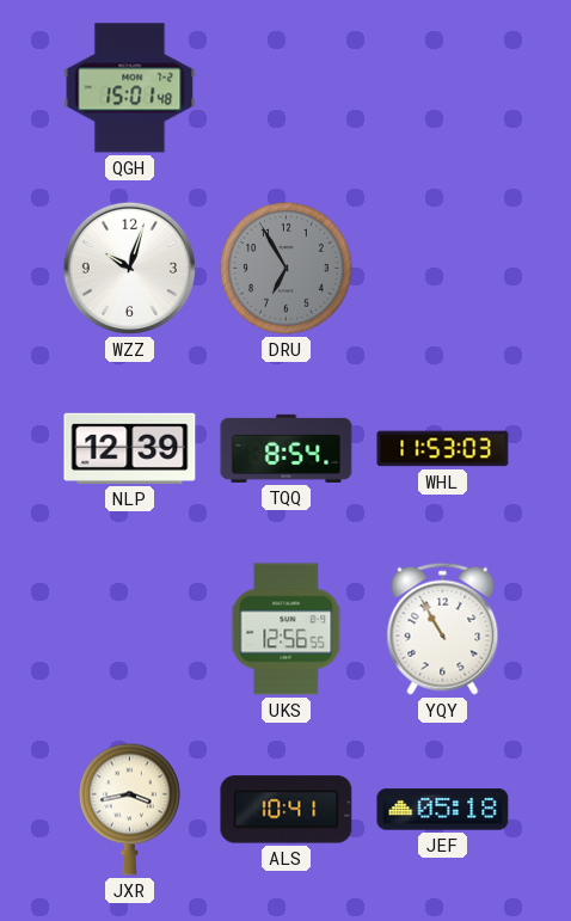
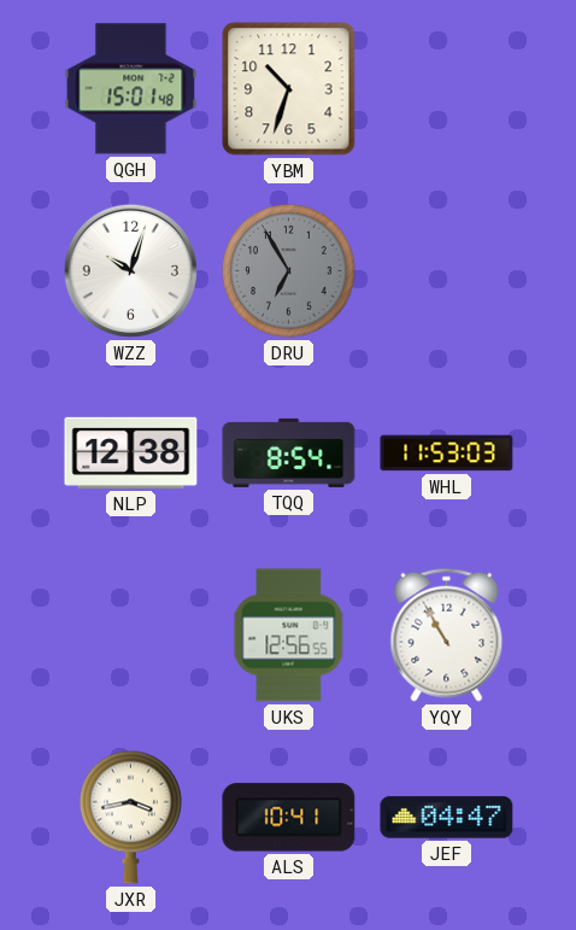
YBM: none -> 10:33
NLP: 12:39 -> 12:38
JEF: 05:18 -> 04:47
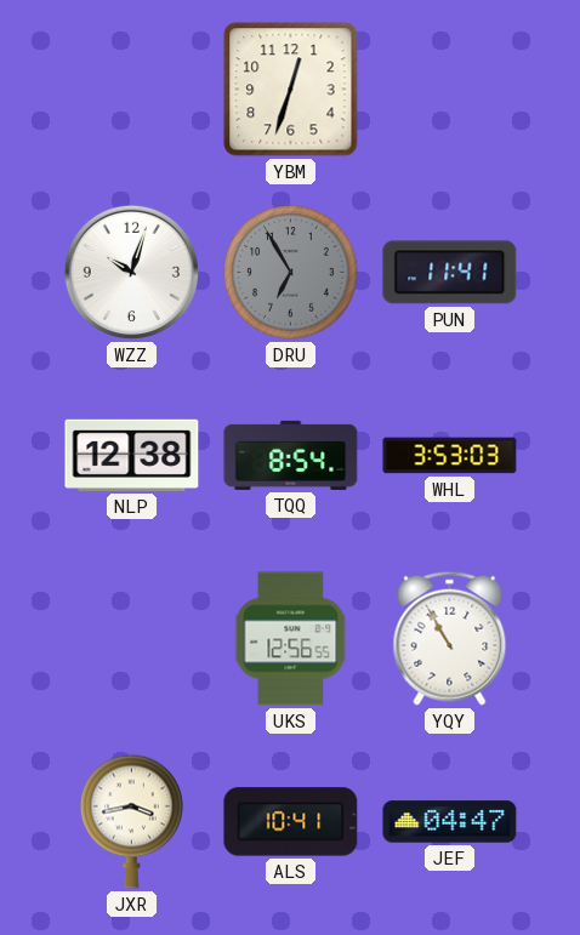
QGH: 15:01 -> none
YBM: 10:33 -> 12:33
PUN: none -> 11:41
WHL: 11:53 -> 3:53
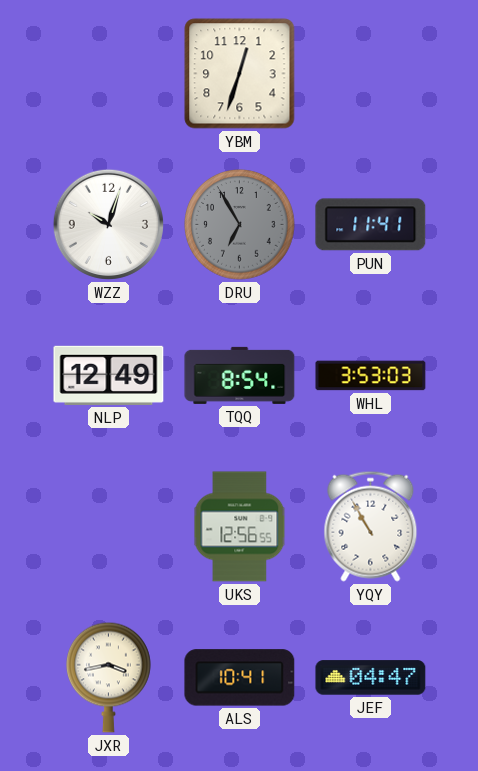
NLP: 12:38 -> 12:49
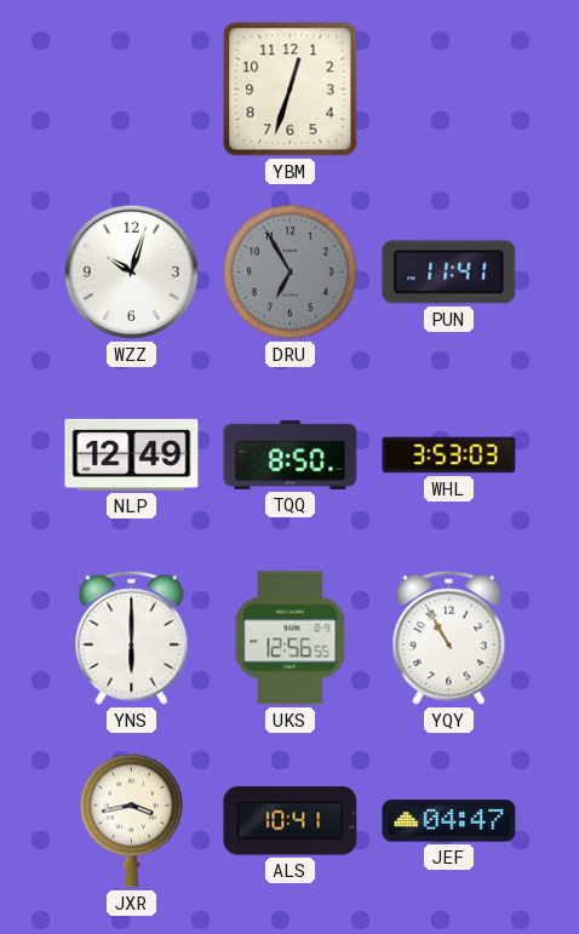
TQQ: 8:54 -> 8:50
YNS: none -> 6:00
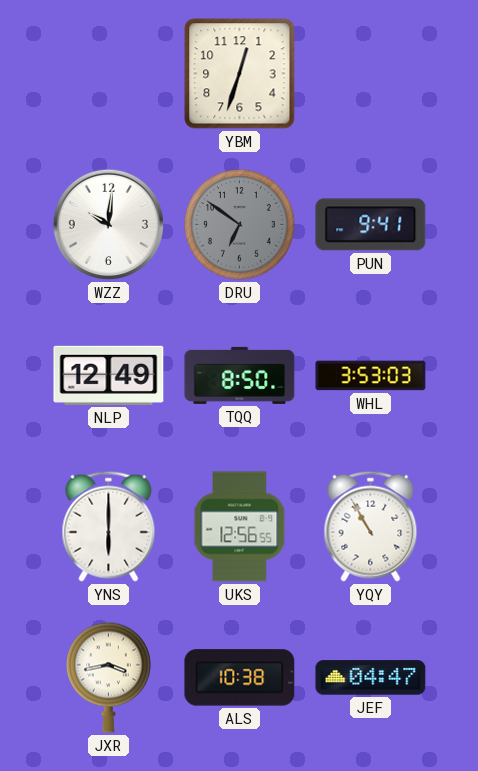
WZZ: 10:03 -> 10:01
DRU: 6:55 -> 6:51
PUN: 11:41 -> 9:41
ALS: 10:41 -> 10:38
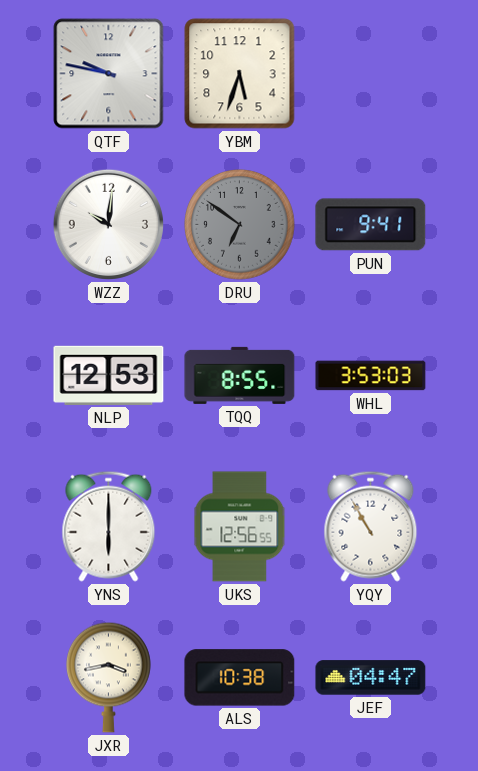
QTF: none -> 9:47
YBM: 12:33 -> 5:33
NLP: 12:49 -> 12:53
TQQ: 8:50 -> 8:55
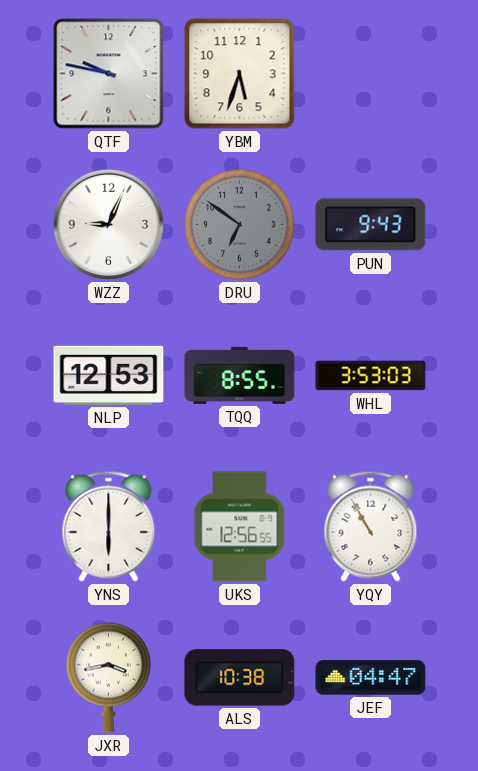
WZZ: 10:01 -> 9:04
PUN: 9:41 -> 9:43
